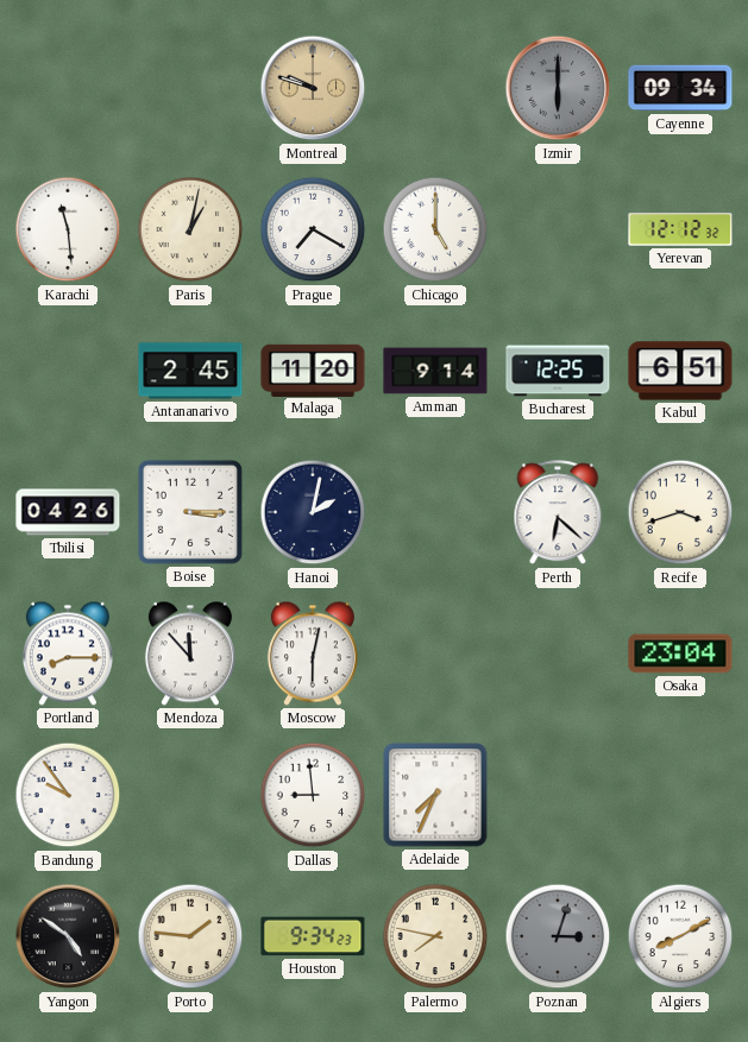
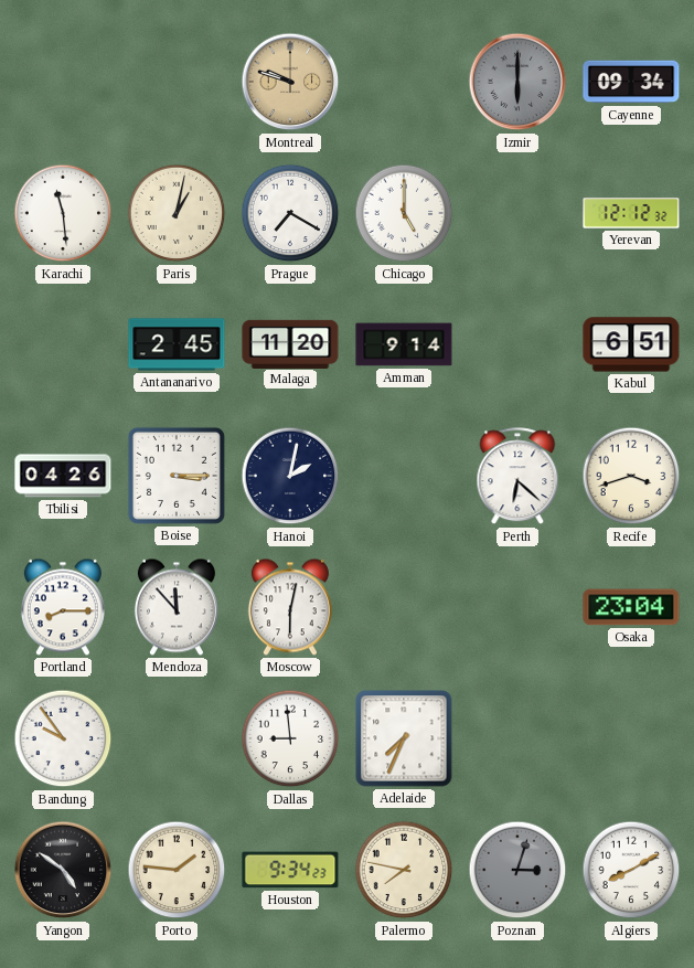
Bucharest: 12:25 -> none
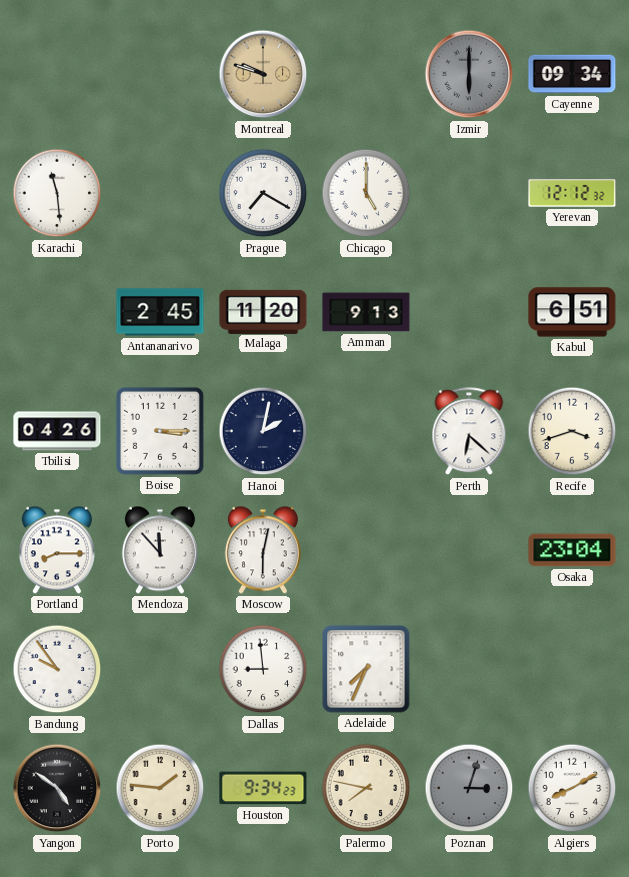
Paris: 1:02 -> none
Amman: 9:14 -> 9:13
